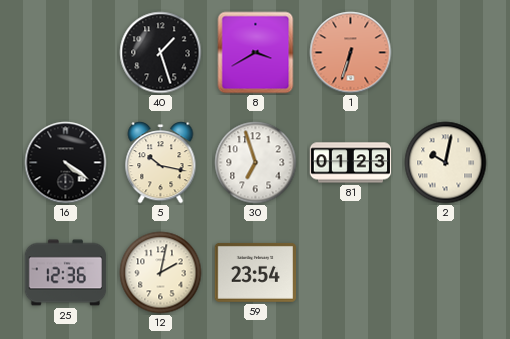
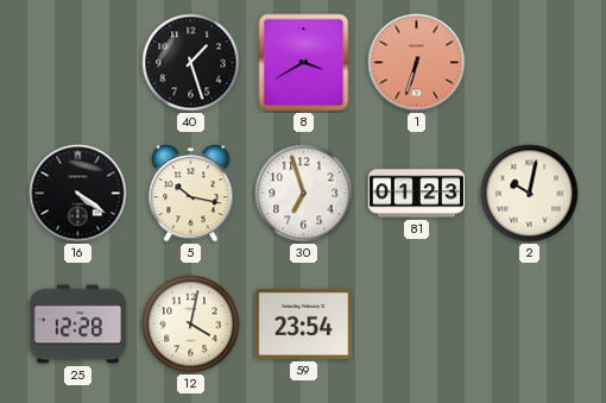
25: 12:36 -> 12:28
12: 2:02 -> 4:02
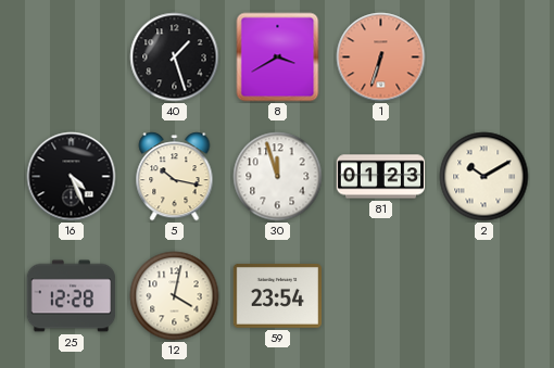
16: 4:21 -> 4:26
30: 6:57 -> 11:57
2: 10:02 -> 10:10
